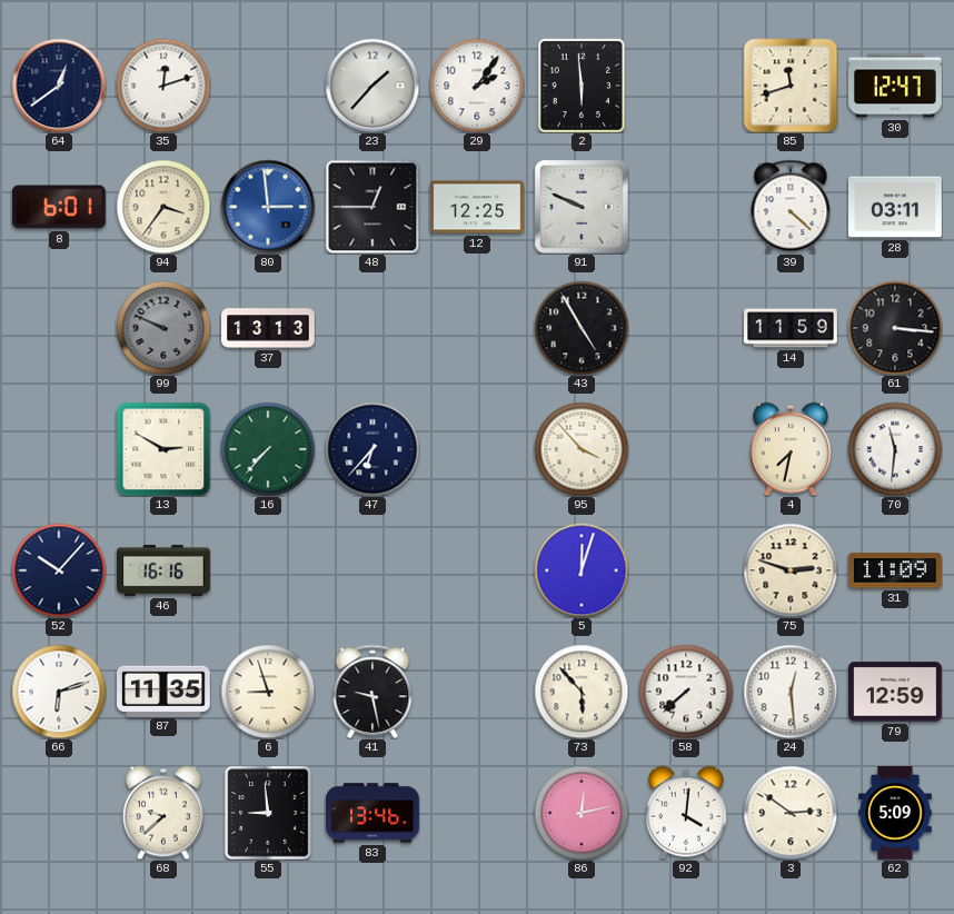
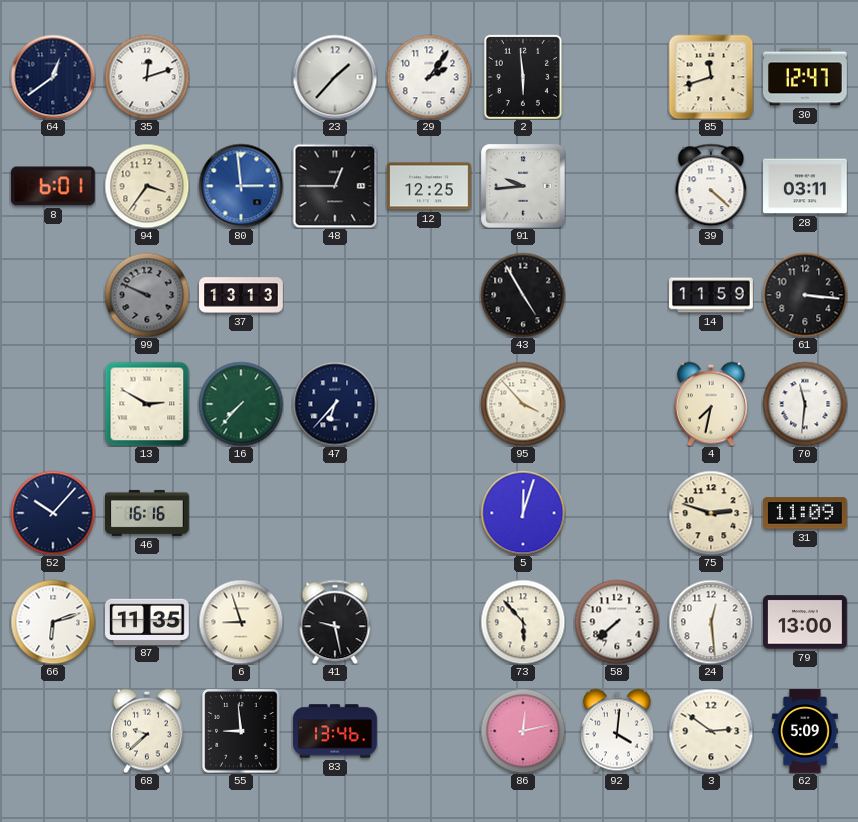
91: 9:49 -> 9:44
79: 12:59 -> 13:00
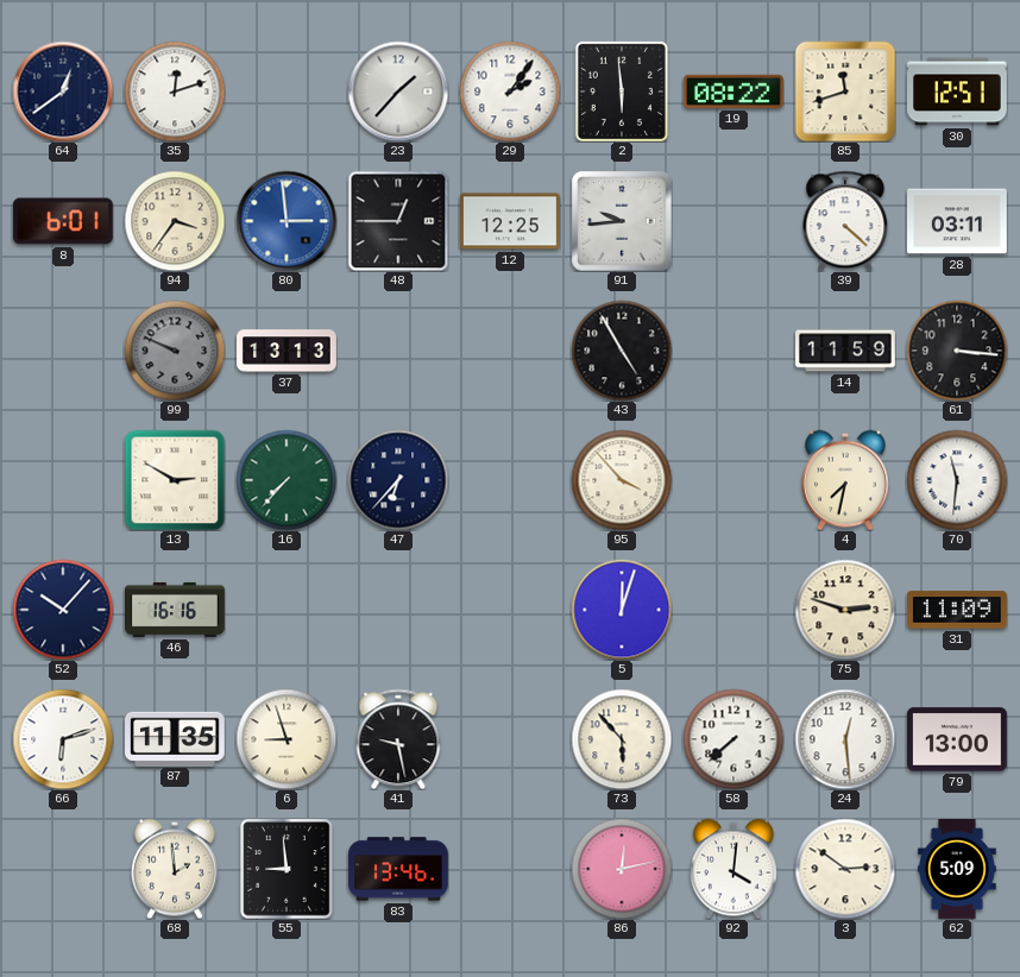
19: none -> 08:22
30: 12:47 -> 12:51
68: 9:38 -> 1:59
